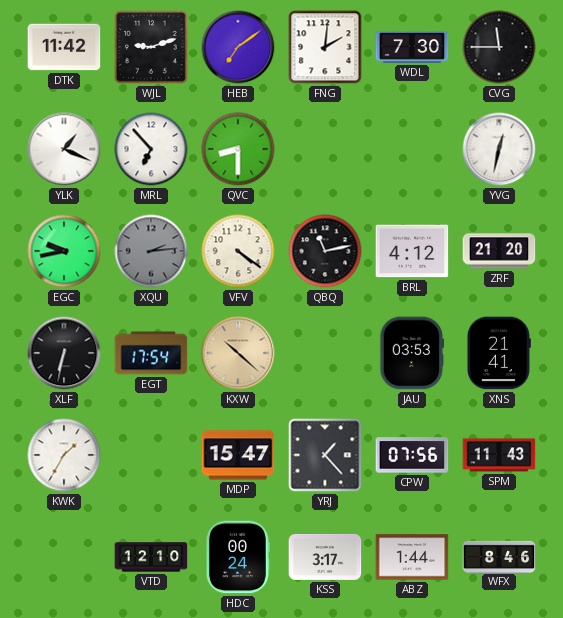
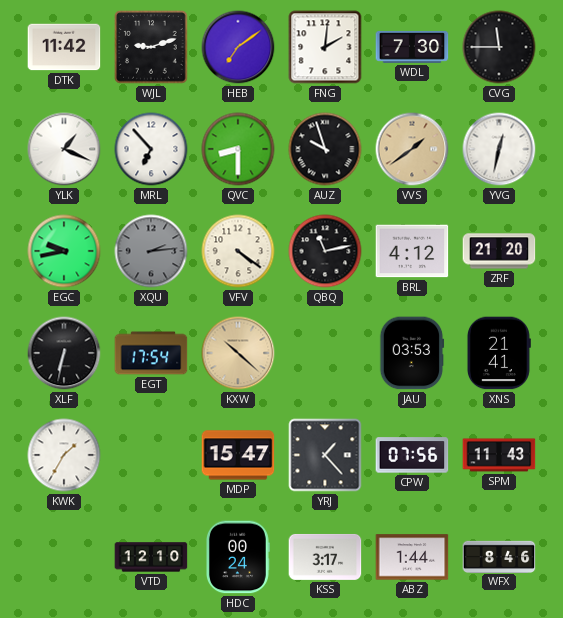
AUZ: none -> 9:57
VVS: none -> 1:39
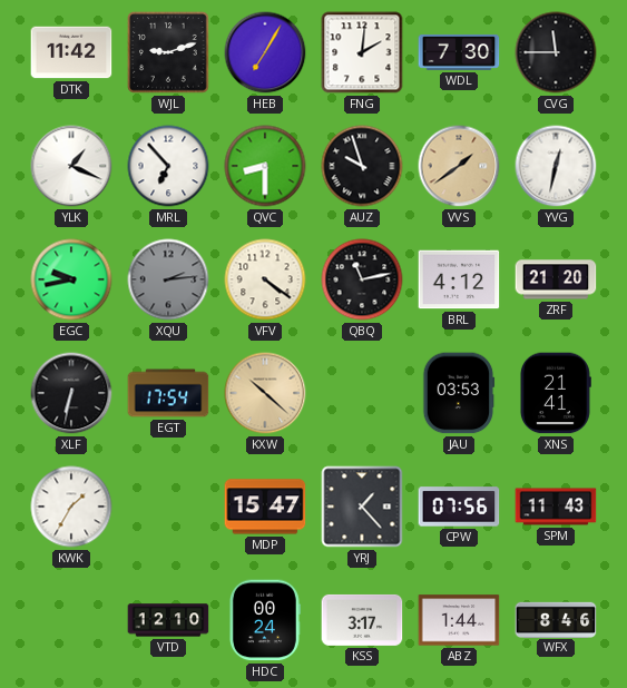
HEB: 7:09 -> 7:05
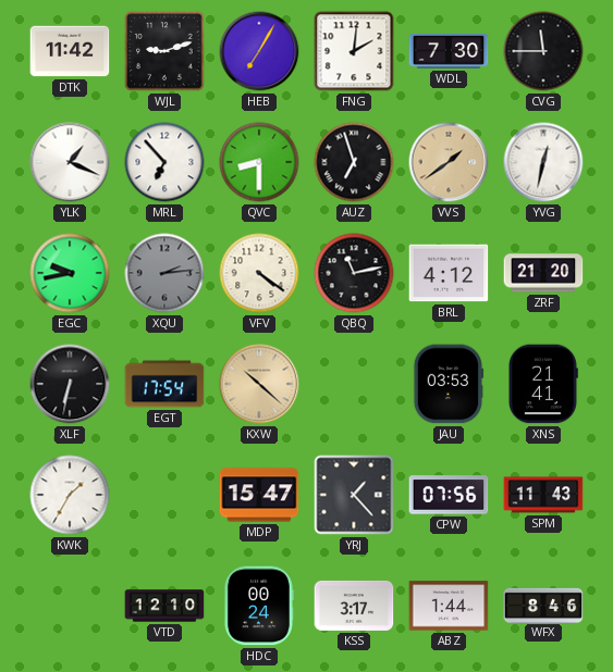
AUZ: 9:57 -> 6:57
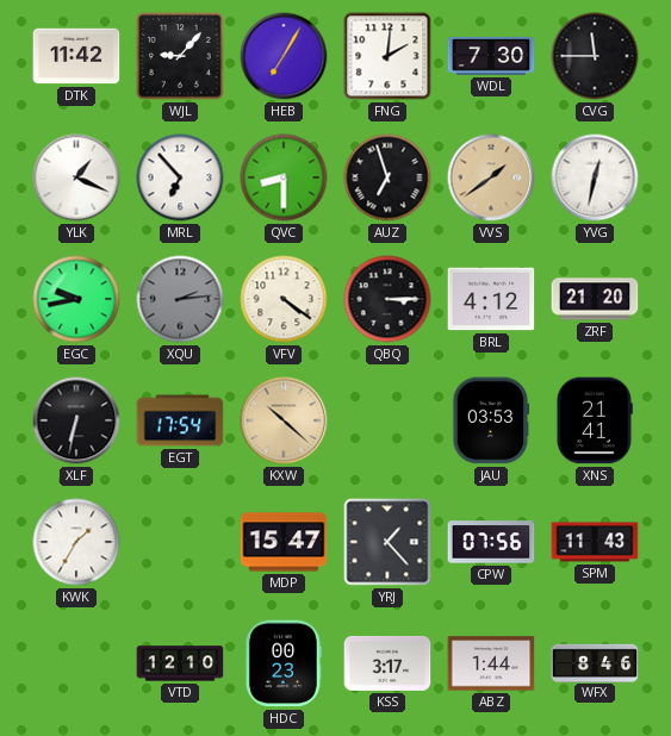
WJL: 9:12 -> 9:07
QBQ: 11:13 -> 3:15
HDC: 00:24 -> 00:23
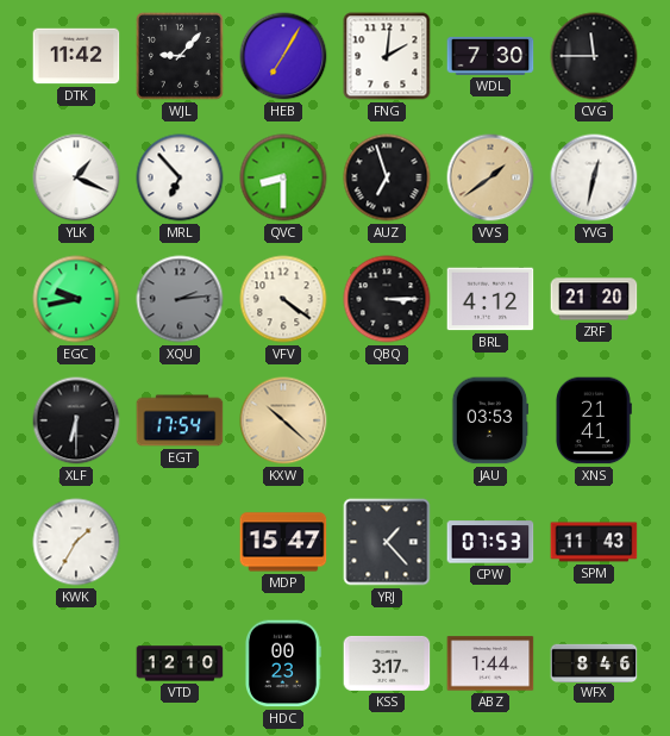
XLF: 6:32 -> 6:30
CPW: 07:56 -> 07:53
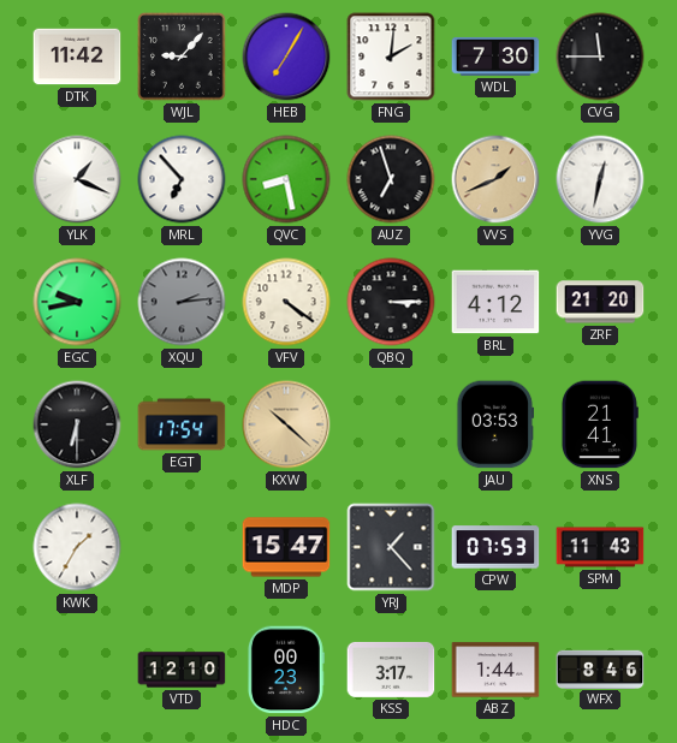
QVC: 8:30 -> 8:28
VVS: 1:39 -> 1:41
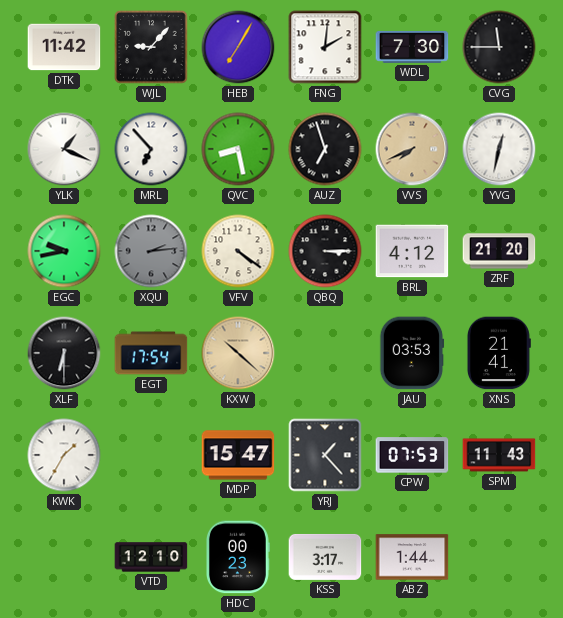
VVS: 1:41 -> 7:41
WFX: 8:46 -> none
